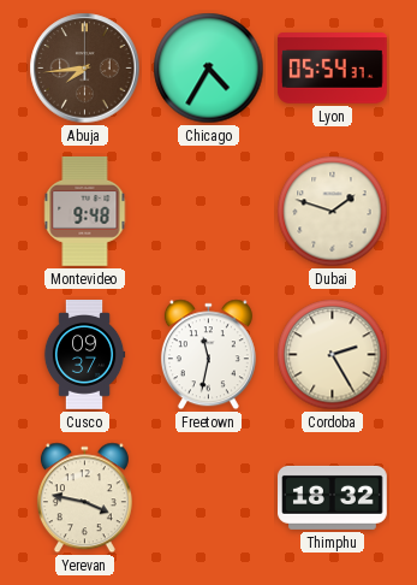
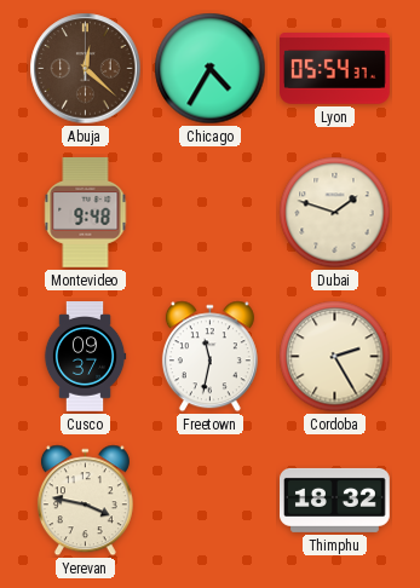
Abuja: 7:44 -> 12:22
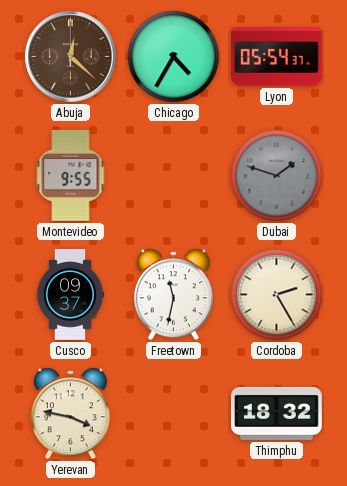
Montevideo: 9:48 -> 9:55
Dubai dial: cream -> grey
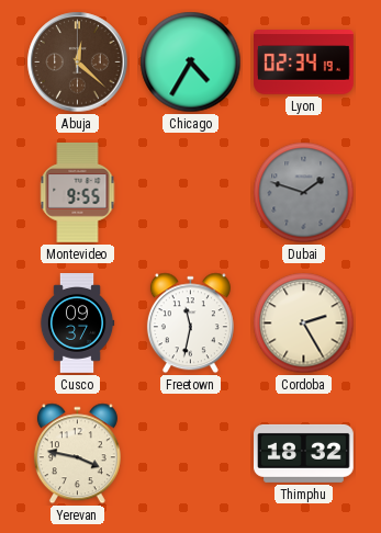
Lyon: 05:54 -> 02:34
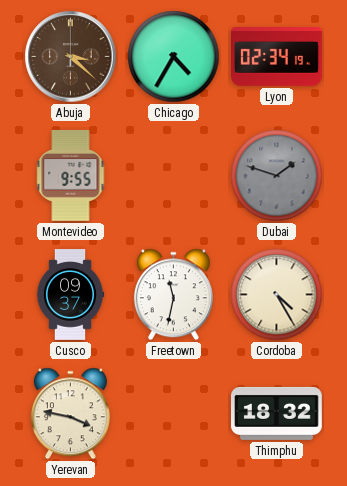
Abuja: 12:22 -> 3:22
Cordoba: 2:25 -> 4:25
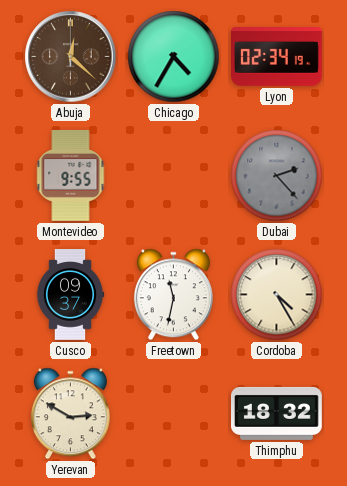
Abuja: 3:22 -> 12:22
Dubai: 1:48 -> 2:23
Yerevan: 3:47 -> 2:50
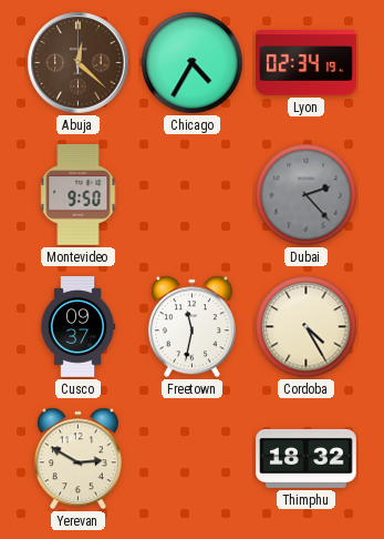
Montevideo: 9:55 -> 9:50
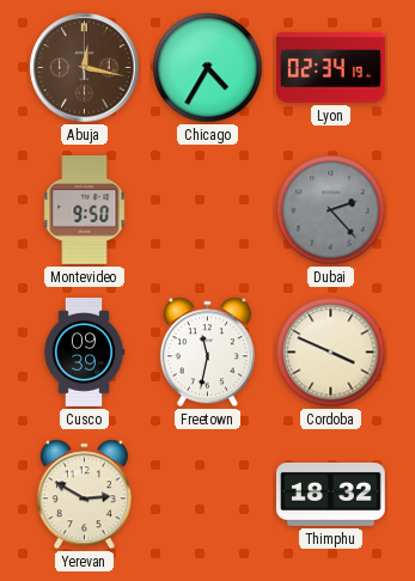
Abuja: 12:22 -> 12:17
Cusco: 09:37 -> 09:39
Cordoba: 4:25 -> 3:49
